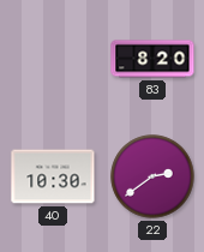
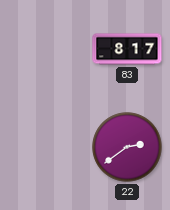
83: 8:20 -> 8:17
40: 10:30 -> none
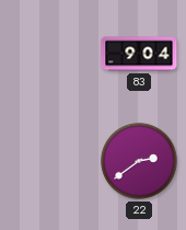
83: 8:17 -> 9:04
